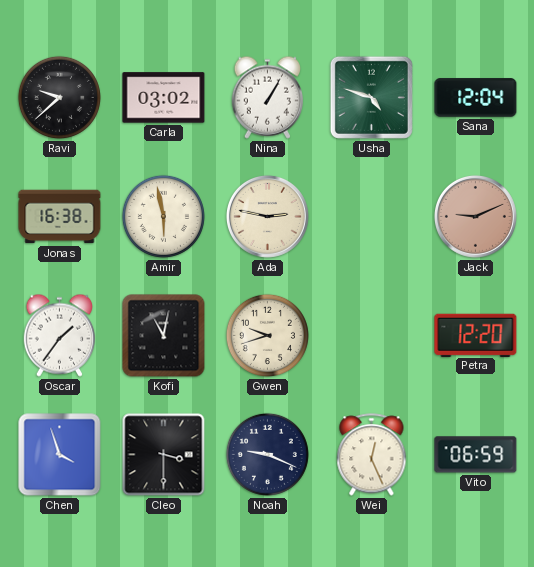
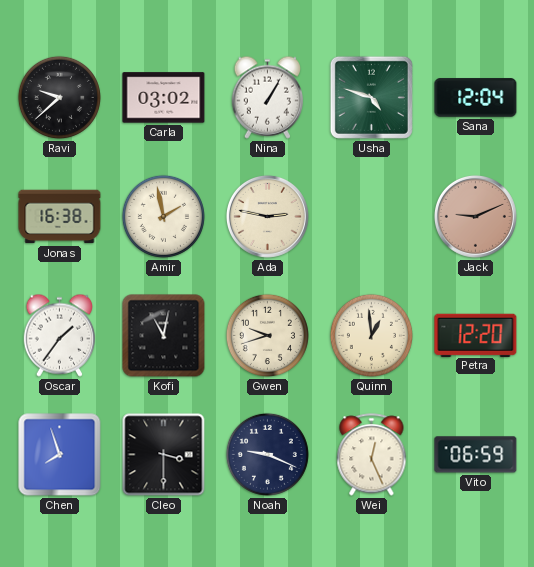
Amir: 5:58 -> 1:58
Quinn: none -> 12:59
Chen: 3:57 -> 7:57
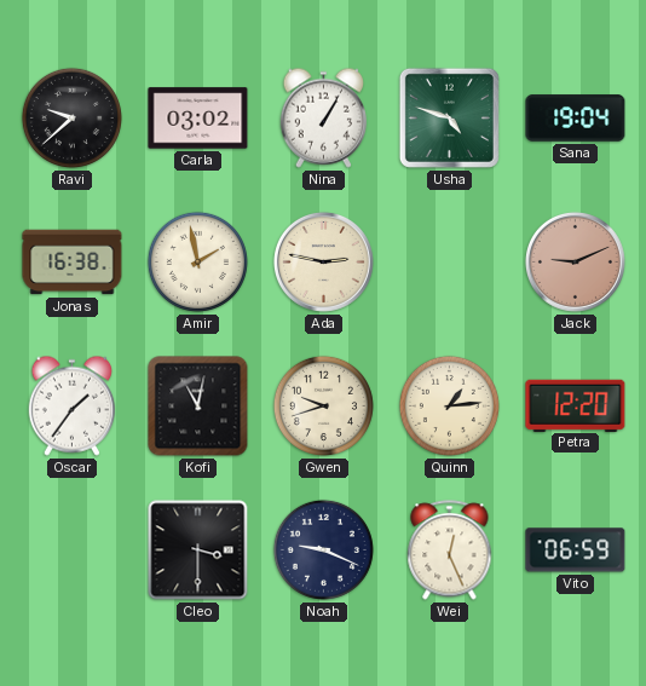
Sana: 12:04 -> 19:04
Quinn: 12:59 -> 1:14
Chen: 7:57 -> none
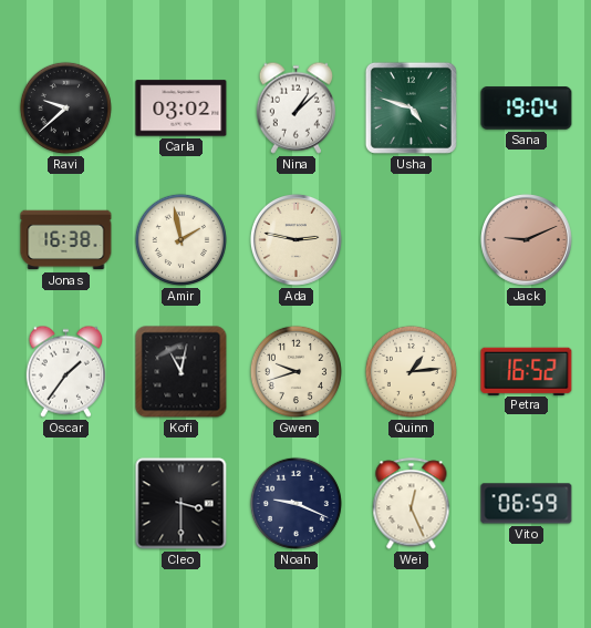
Nina: 1:05 -> 1:08
Petra: 12:20 -> 16:52
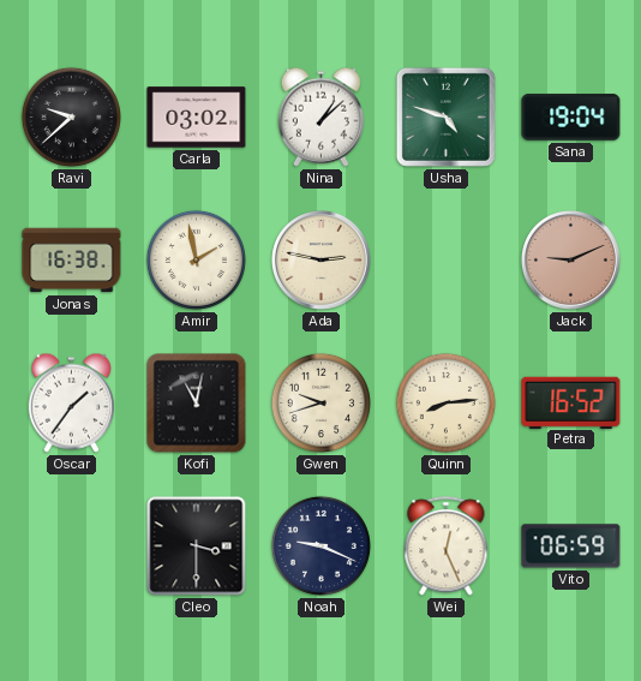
Quinn: 1:14 -> 8:14
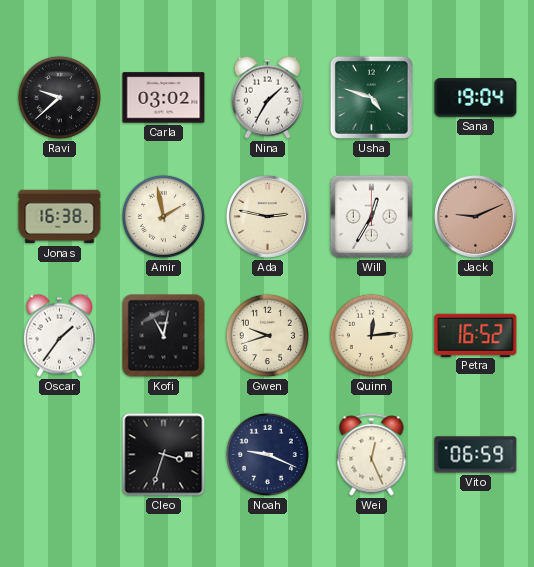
Nina: 1:08 -> 1:35
Will: none -> 12:35
Quinn: 8:14 -> 12:14
Cleo: 3:30 -> 3:33
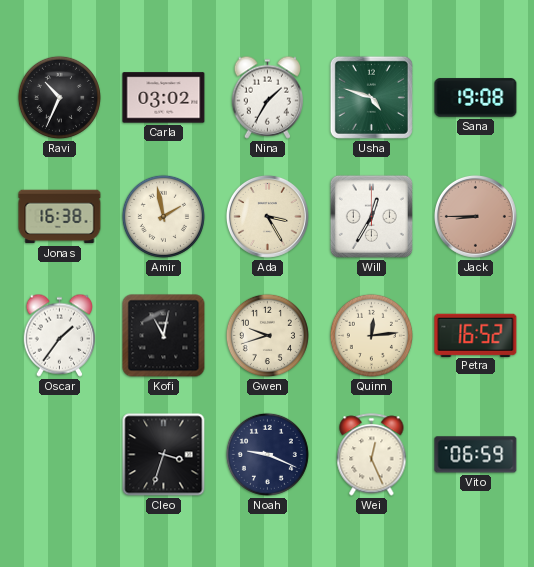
Ravi: 9:38 -> 10:34
Sana: 19:04 -> 19:08
Ada: 2:47 -> 3:25
Jack: 9:11 -> 8:45
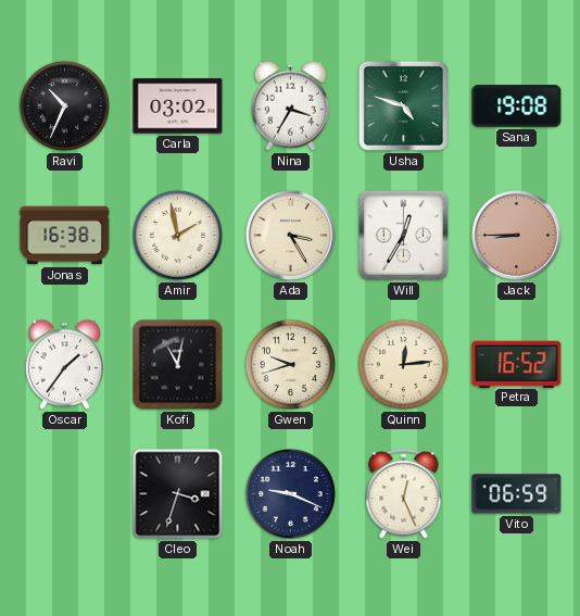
Nina: 1:35 -> 3:35
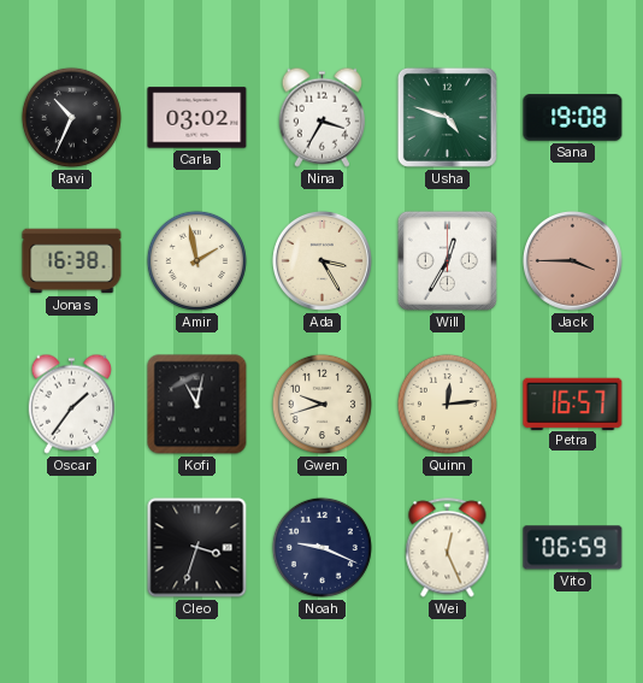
Jack: 8:45 -> 3:45
Petra: 16:52 -> 16:57
